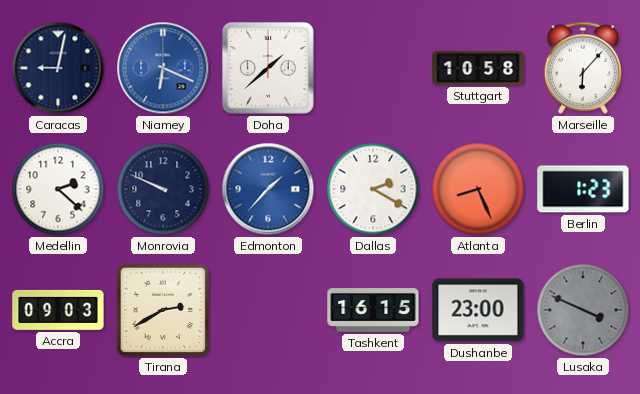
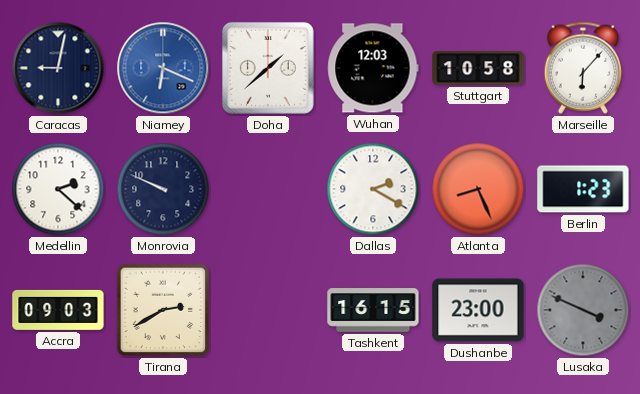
Wuhan: none -> 12:03
Edmonton: 1:37 -> none
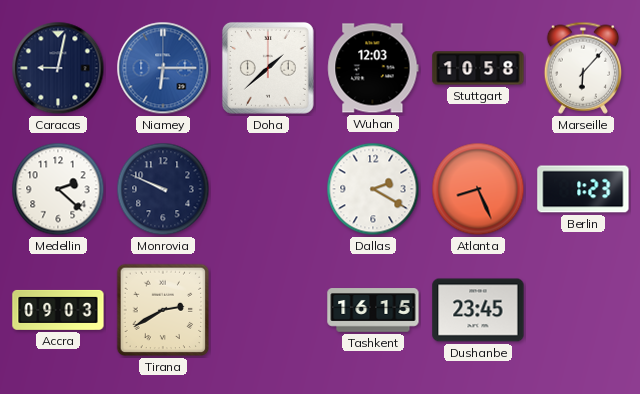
Niamey: 6:19 -> 6:15
Dushanbe: 23:00 -> 23:45
Lusaka: 3:49 -> none
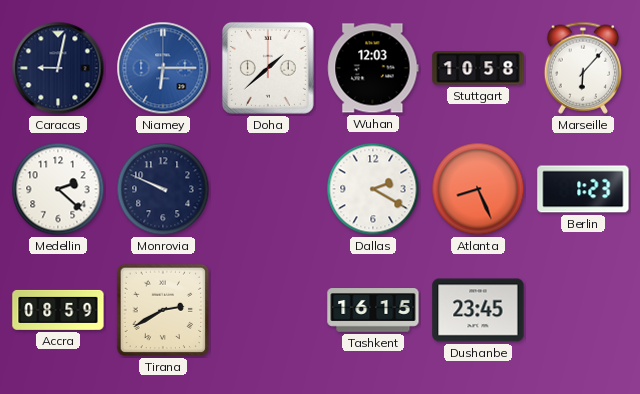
Accra: 09:03 -> 08:59
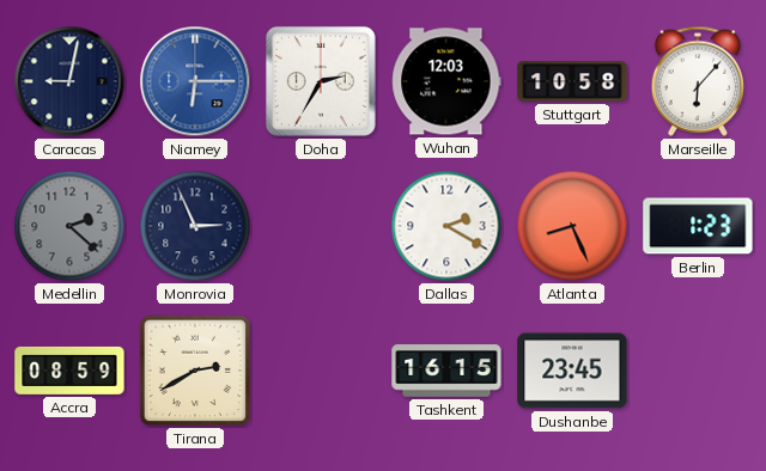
Doha: 1:38 -> 2:35
Medellin dial: white -> grey
Monrovia: 9:49 -> 2:56
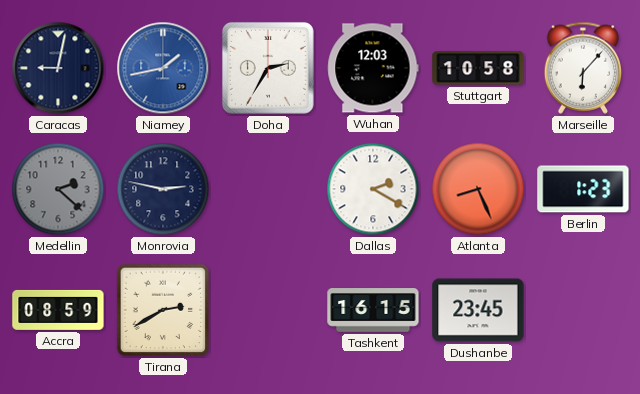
Niamey: 6:15 -> 1:43
Monrovia: 2:56 -> 2:47
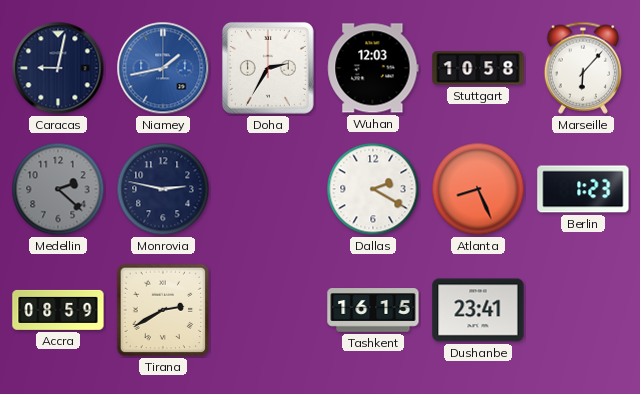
Dushanbe: 23:45 -> 23:41
